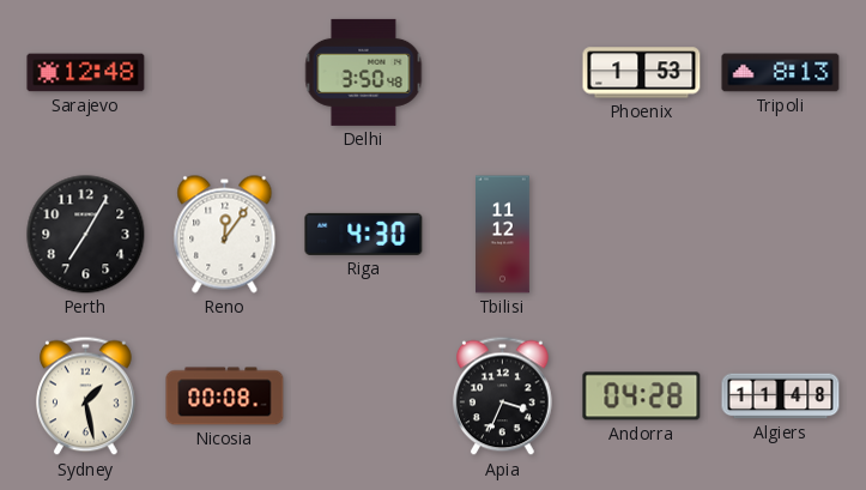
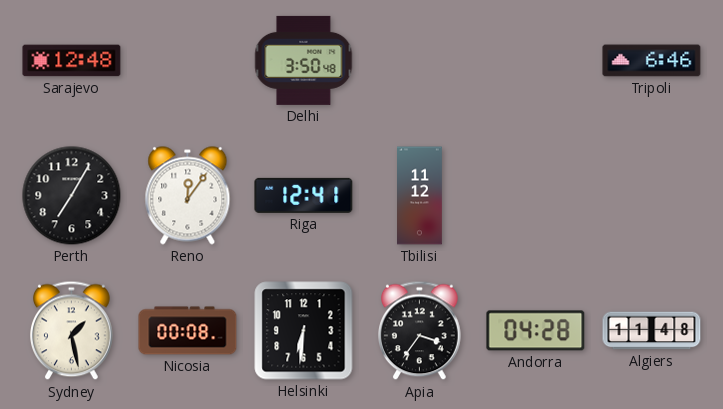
Phoenix: 1:53 -> none
Tripoli: 8:13 -> 6:46
Riga: 4:30 -> 12:41
Helsinki: none -> 6:31
Apia: 3:34 -> 3:36
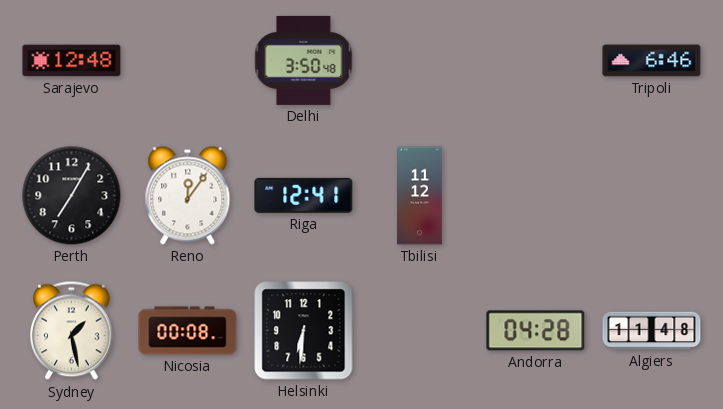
Apia: 3:36 -> none
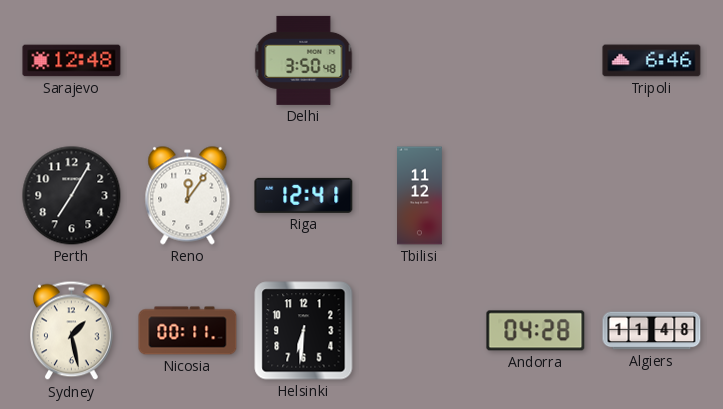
Nicosia: 00:08 -> 00:11
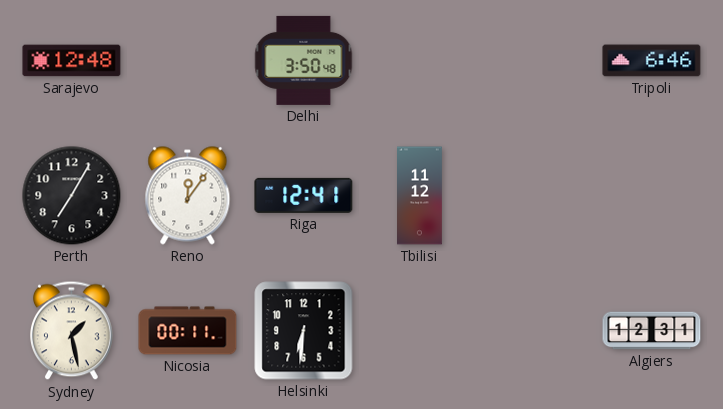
Andorra: 04:28 -> none
Algiers: 11:48 -> 12:31
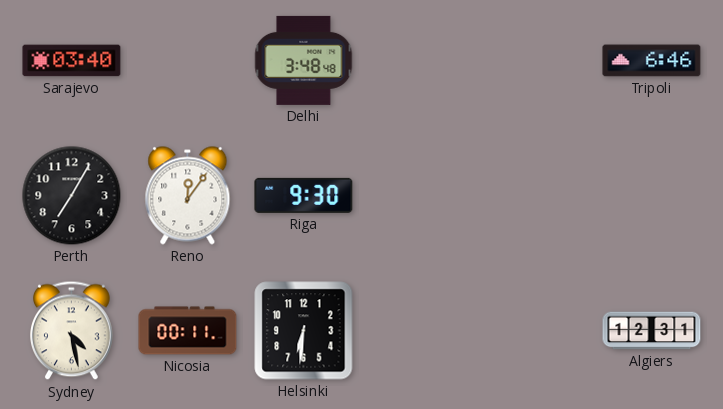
Sarajevo: 12:48 -> 03:40
Delhi: 3:50 -> 3:48
Riga: 12:41 -> 9:30
Tbilisi: 11:12 -> none
Sydney: 1:28 -> 4:28
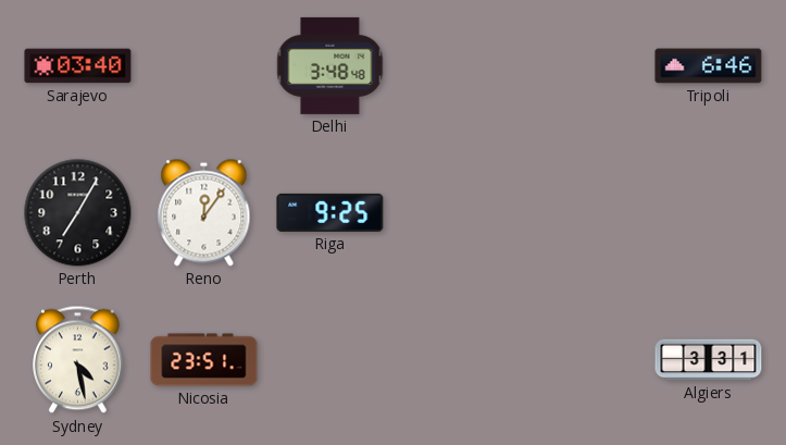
Riga: 9:30 -> 9:25
Nicosia: 00:11 -> 23:51
Helsinki: 6:31 -> none
Algiers: 12:31 -> 3:31
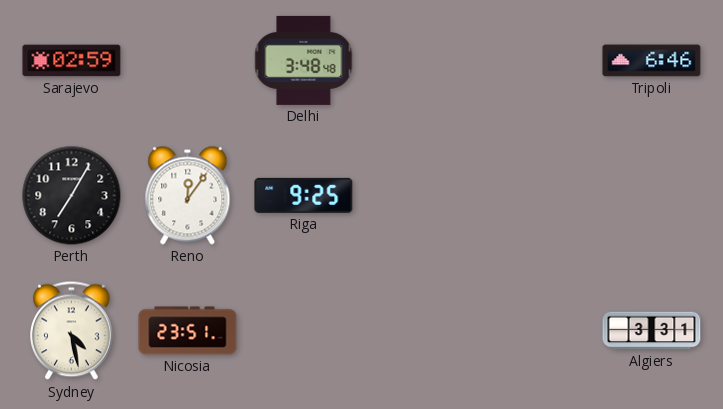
Sarajevo: 03:40 -> 02:59
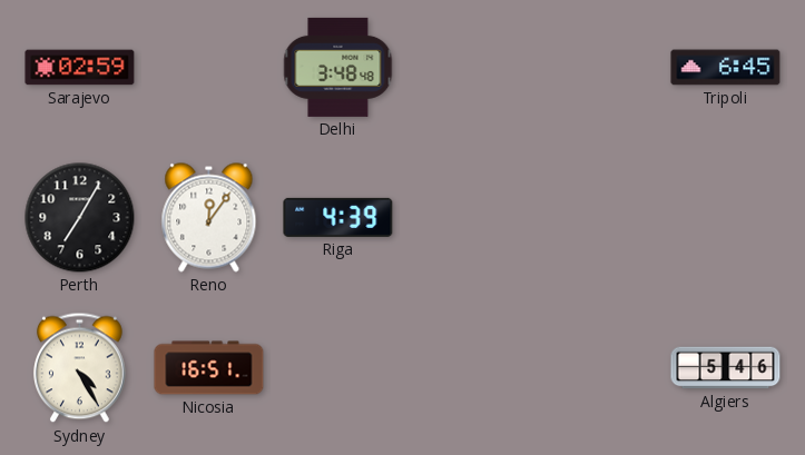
Tripoli: 6:46 -> 6:45
Riga: 9:25 -> 4:39
Sydney: 4:28 -> 4:25
Nicosia: 23:51 -> 16:51
Algiers: 3:31 -> 5:46
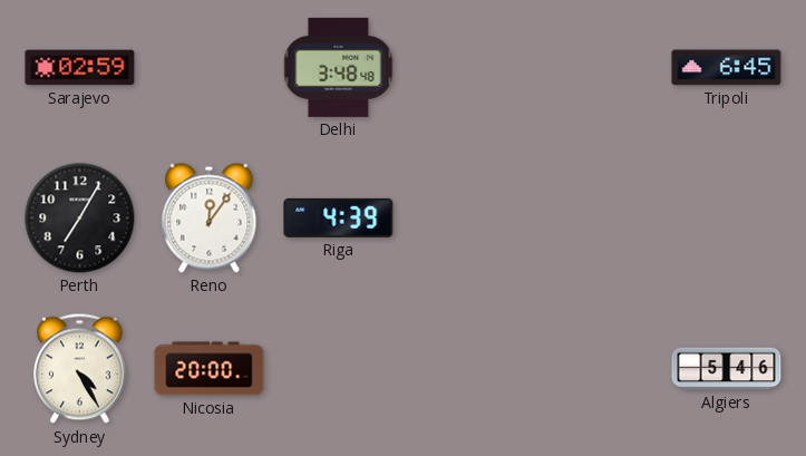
Nicosia: 16:51 -> 20:00
